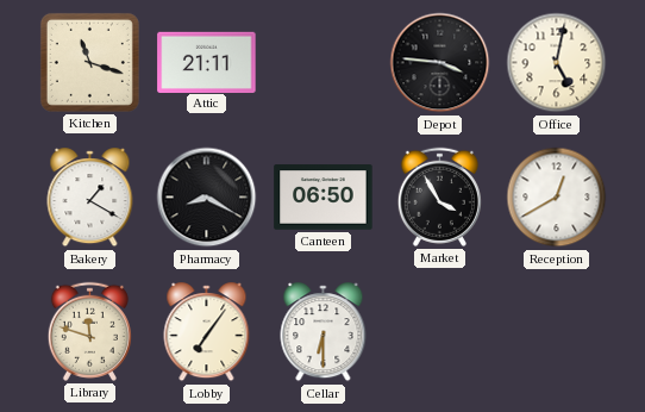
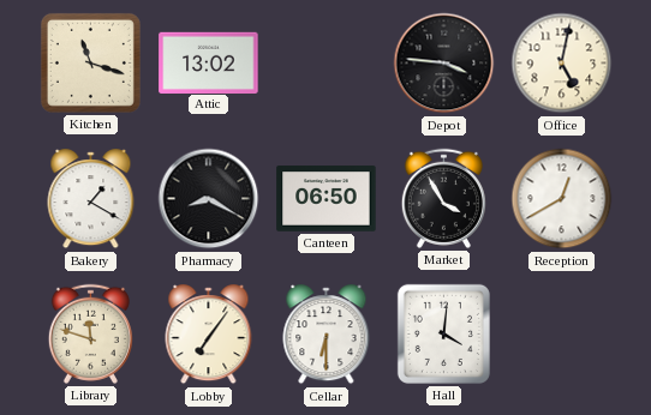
Attic: 21:11 -> 13:02
Hall: none -> 4:01
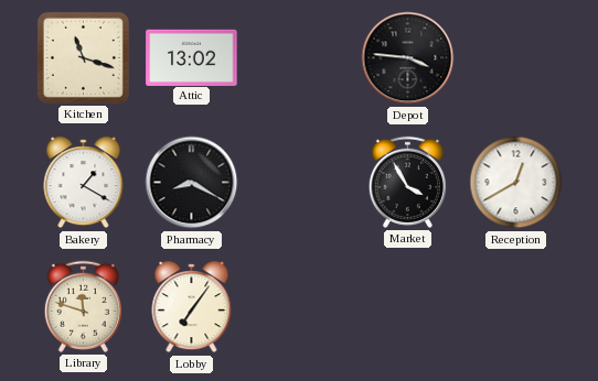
Office: 5:02 -> none
Canteen: 06:50 -> none
Cellar: 6:30 -> none
Hall: 4:01 -> none
